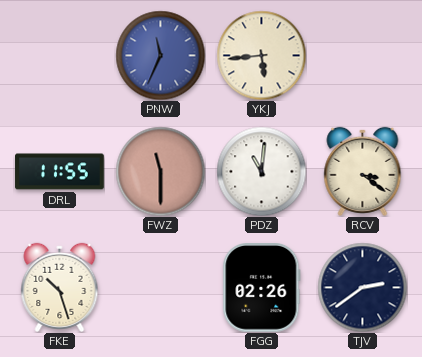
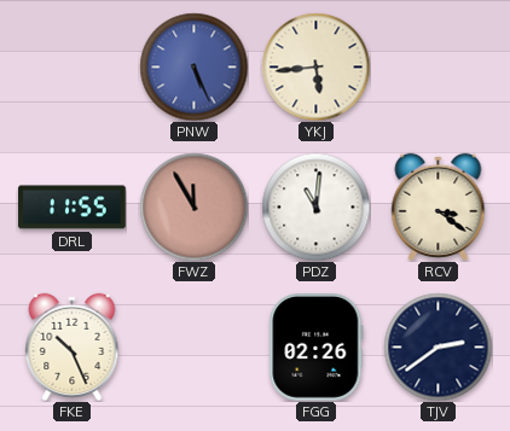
PNW: 11:34 -> 5:26
FWZ: 11:30 -> 11:55
FKE: 10:27 -> 10:26
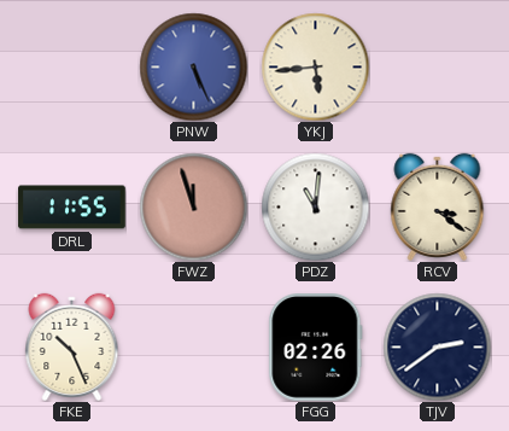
FWZ: 11:55 -> 11:57
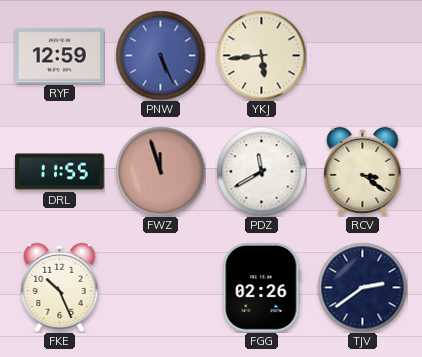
RYF: none -> 12:59
PDZ: 11:01 -> 11:40
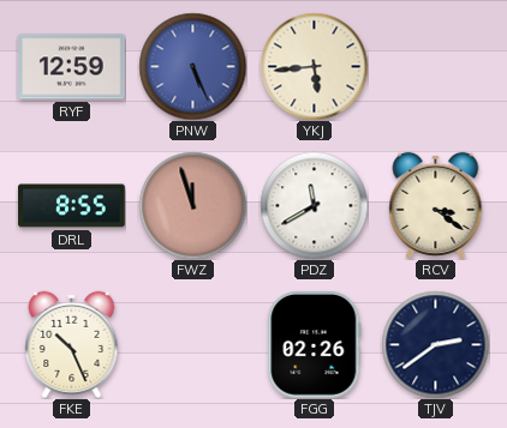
DRL: 11:55 -> 8:55
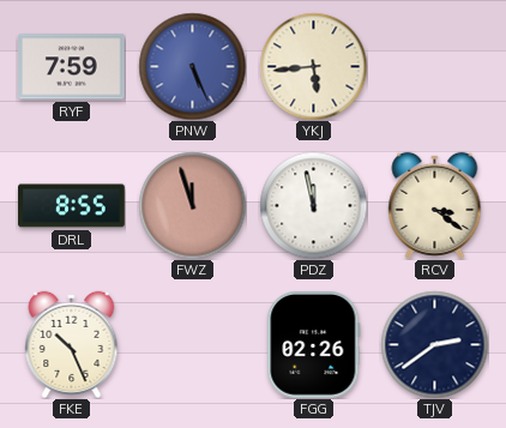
RYF: 12:59 -> 7:59
PDZ: 11:40 -> 11:58
